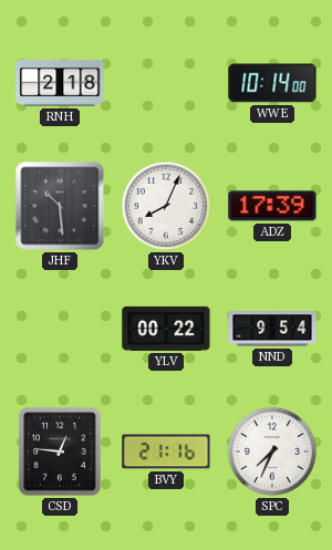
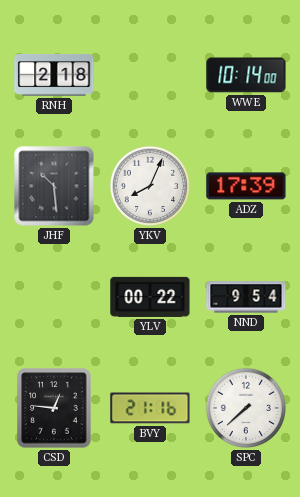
SPC: 7:34 -> 7:38
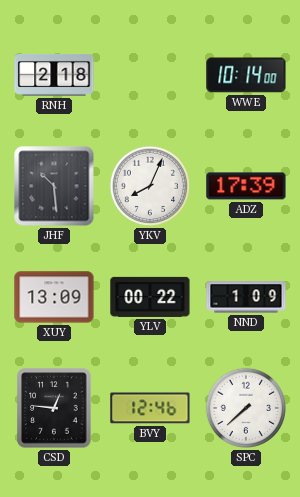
XUY: none -> 13:09
NND: 9:54 -> 1:09
BVY: 21:16 -> 12:46
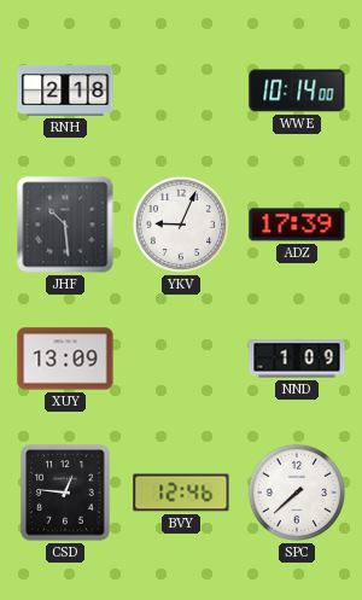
YKV: 8:04 -> 9:04
YLV: 00:22 -> none
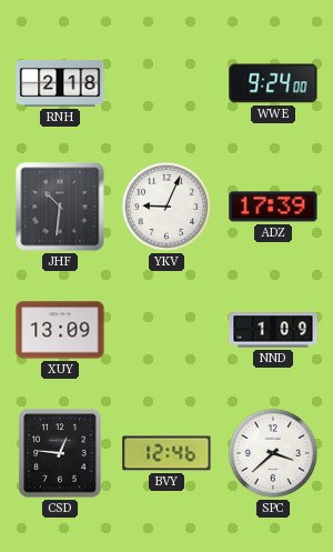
WWE: 10:14 -> 9:24
JHF: 10:29 -> 10:31
SPC: 7:38 -> 3:38
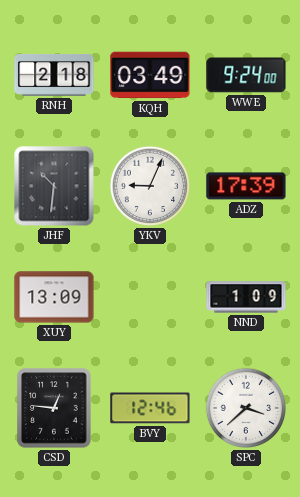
KQH: none -> 03:49
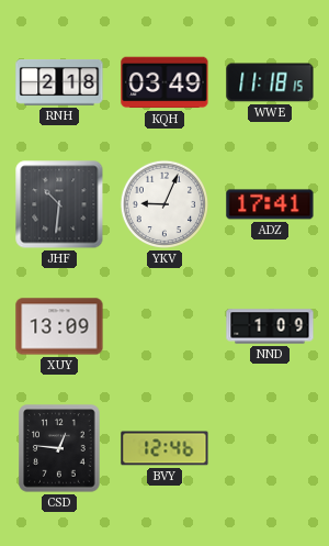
WWE: 9:24 -> 11:18
ADZ: 17:39 -> 17:41
SPC: 3:38 -> none
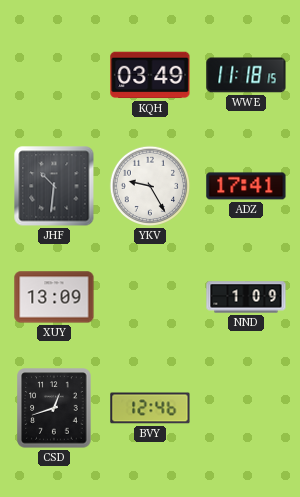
RNH: 2:18 -> none
YKV: 9:04 -> 9:25
CSD: 12:46 -> 12:42
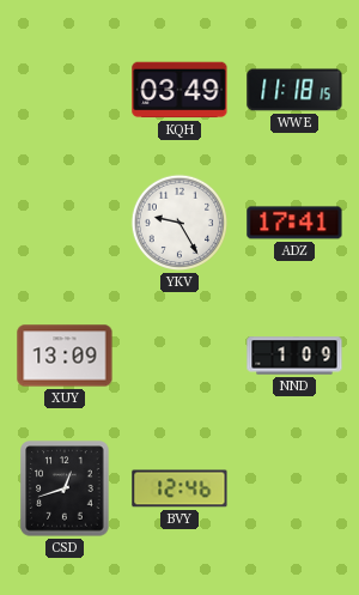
JHF: 10:31 -> none
